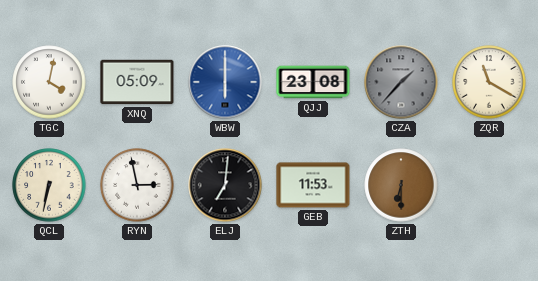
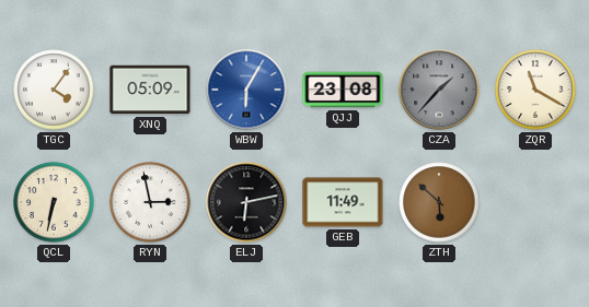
TGC: 4:02 -> 4:06
WBW: 6:00 -> 6:05
ELJ: 7:01 -> 6:13
GEB: 11:53 -> 11:49
ZTH: 6:30 -> 5:52
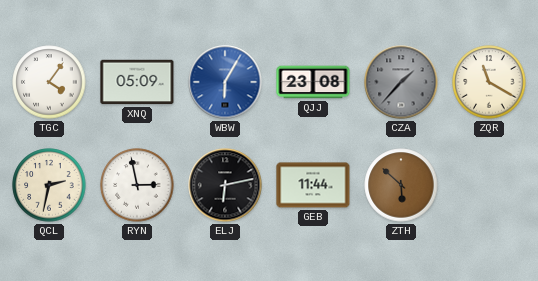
QCL: 6:32 -> 2:32
GEB: 11:49 -> 11:44
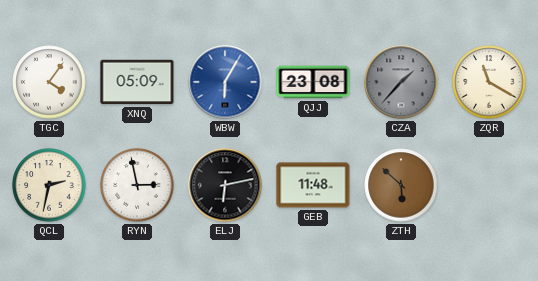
GEB: 11:44 -> 11:48
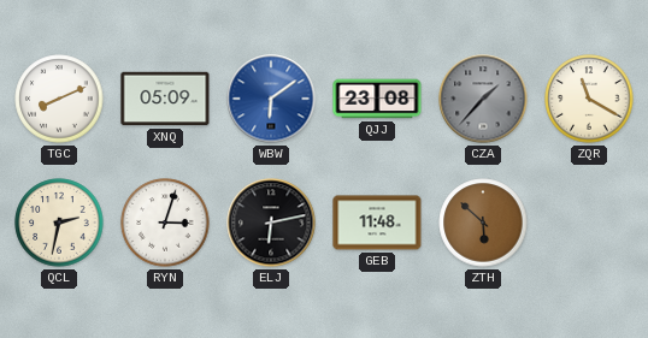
TGC: 4:06 -> 8:11
WBW: 6:05 -> 6:09
RYN: 2:58 -> 3:03
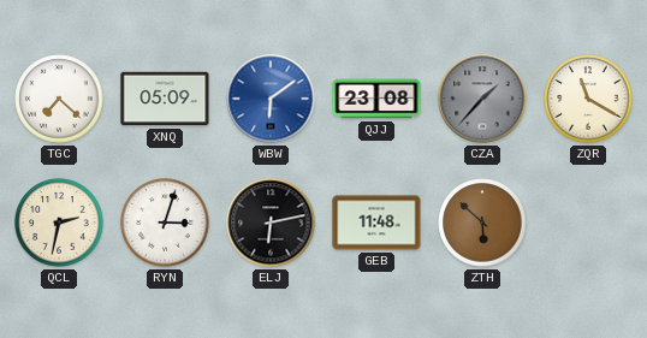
TGC: 8:11 -> 7:22
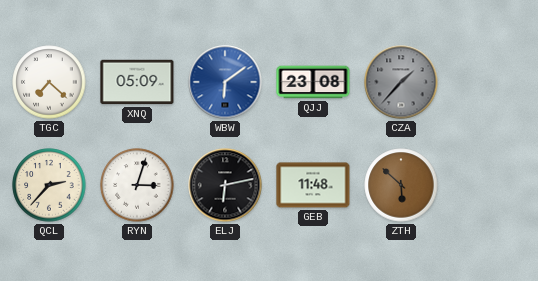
ZQR: 11:20 -> none
QCL: 2:32 -> 2:37
